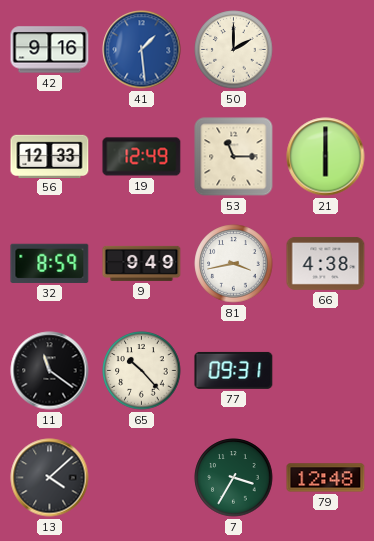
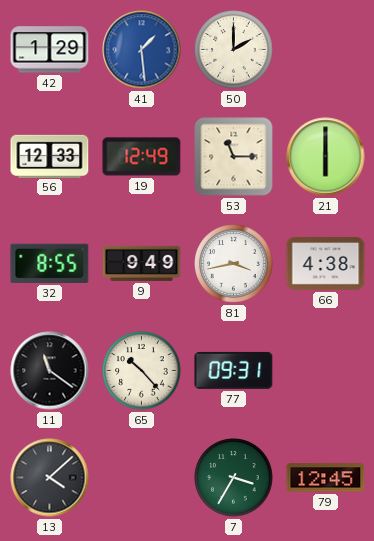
42: 9:16 -> 1:29
32: 8:59 -> 8:55
79: 12:48 -> 12:45
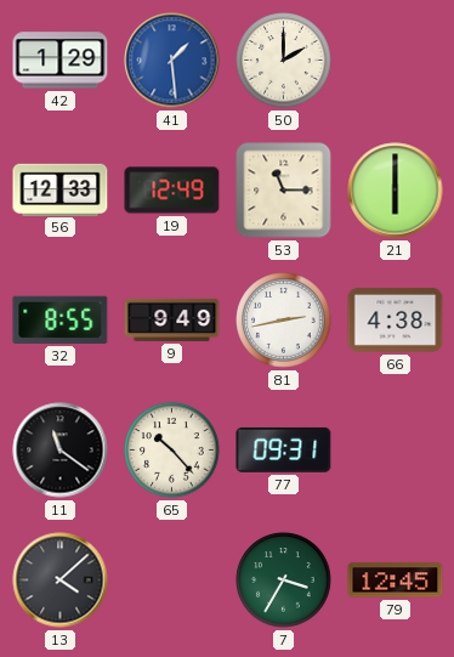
81: 3:43 -> 2:43
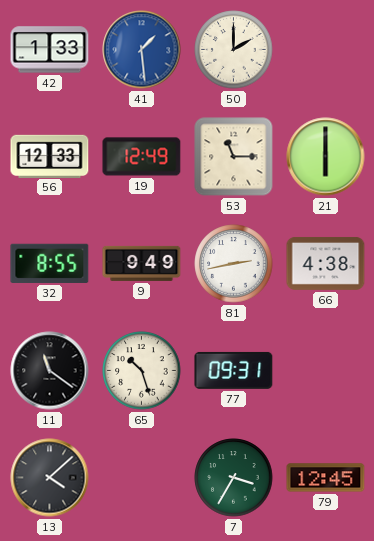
42: 1:29 -> 1:33
65: 10:23 -> 10:27
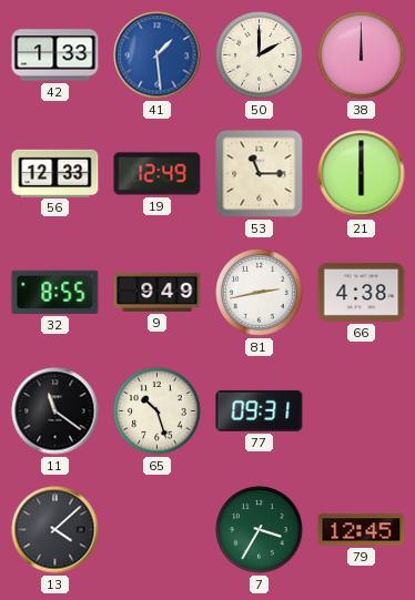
38: none -> 12:00
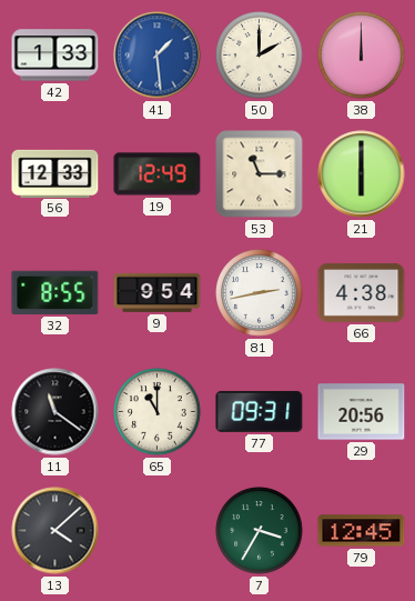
9: 9:49 -> 9:54
65: 10:27 -> 11:00
29: none -> 20:56
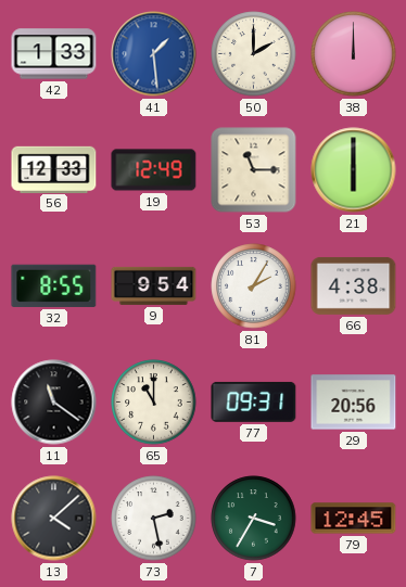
81: 2:43 -> 2:05
73: none -> 2:28
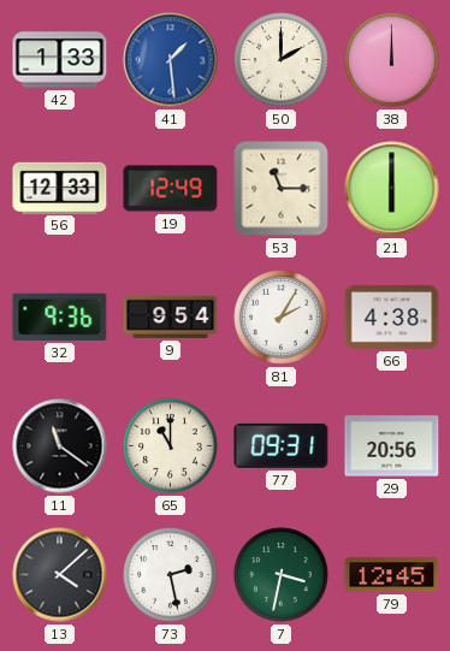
32: 8:55 -> 9:36
7: 3:35 -> 3:32
